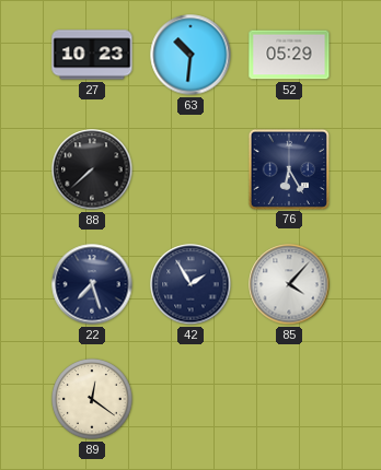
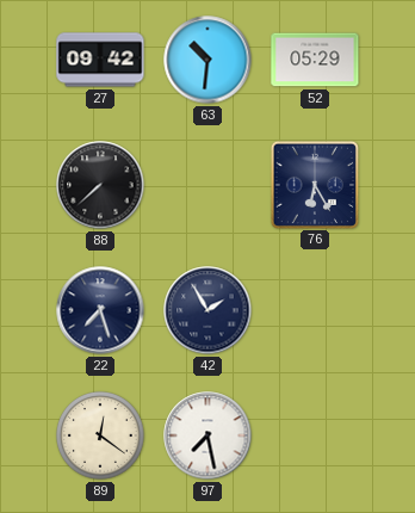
27: 10:23 -> 09:42
85: 4:07 -> none
97: none -> 7:28
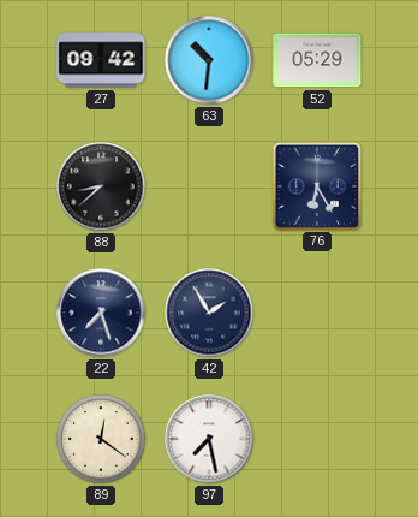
88: 7:38 -> 8:38
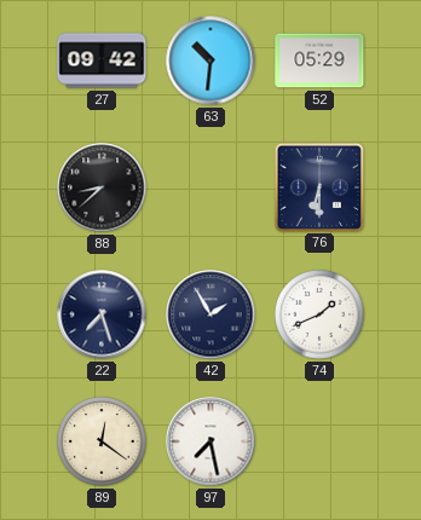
76: 6:25 -> 6:30
74: none -> 1:41
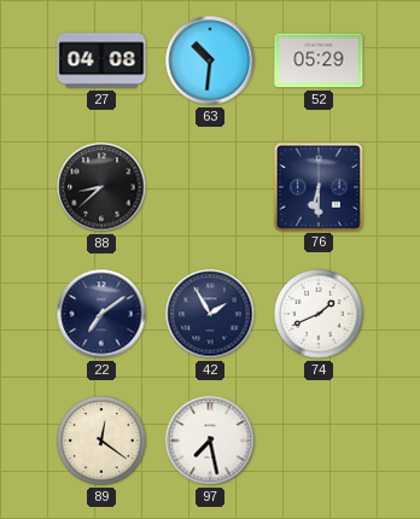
27: 09:42 -> 04:08
22: 7:27 -> 7:09
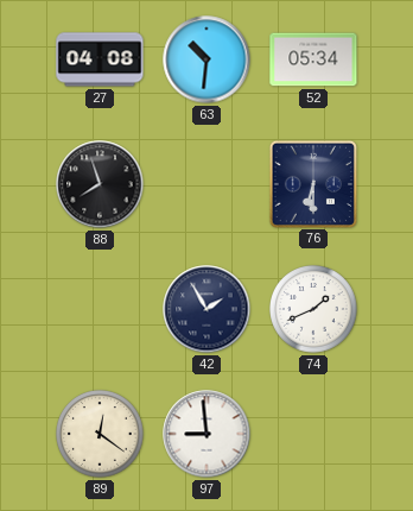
52: 05:29 -> 05:34
88: 8:38 -> 7:57
22: 7:09 -> none
97: 7:28 -> 8:59
